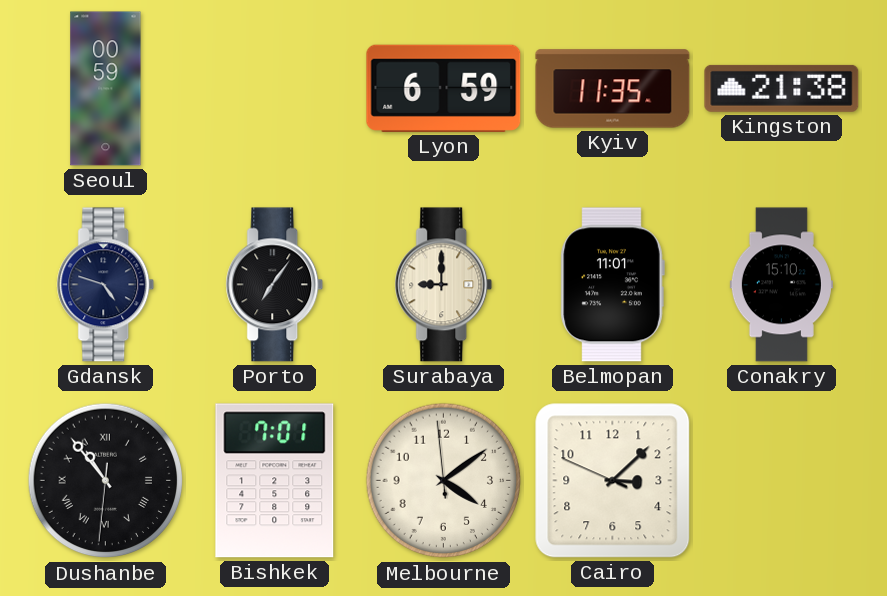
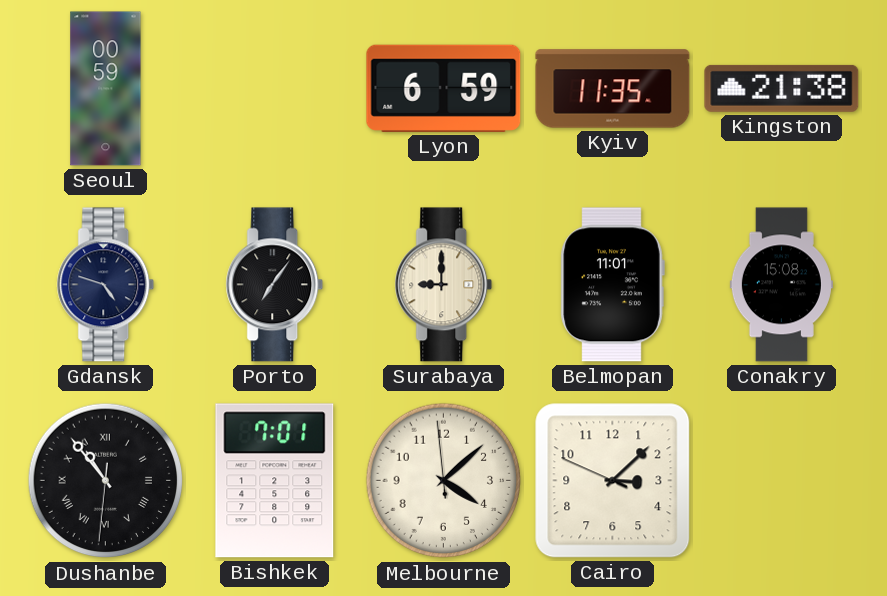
Conakry: 15:10 -> 15:08
Melbourne: 4:08 -> 4:07
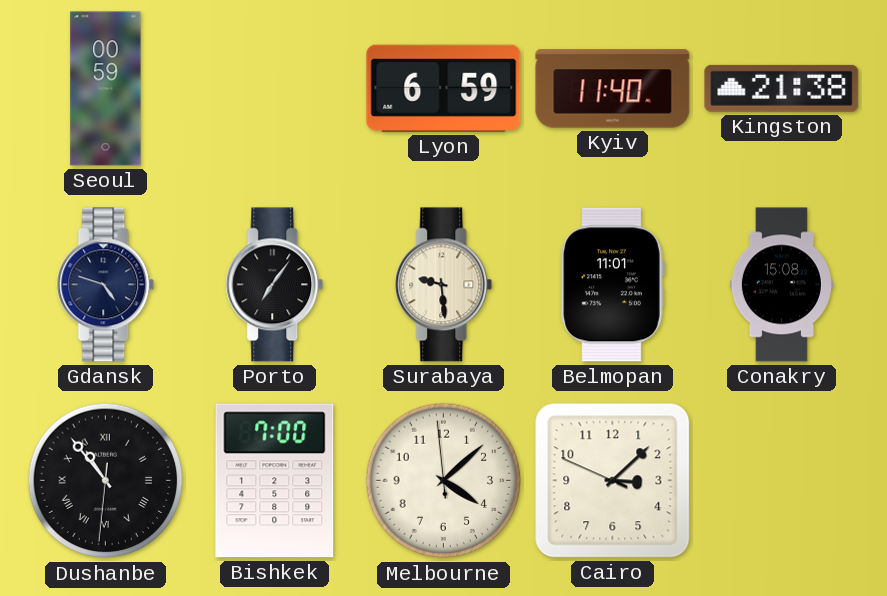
Kyiv: 11:35 -> 11:40
Surabaya: 9:00 -> 9:29
Bishkek: 7:01 -> 7:00
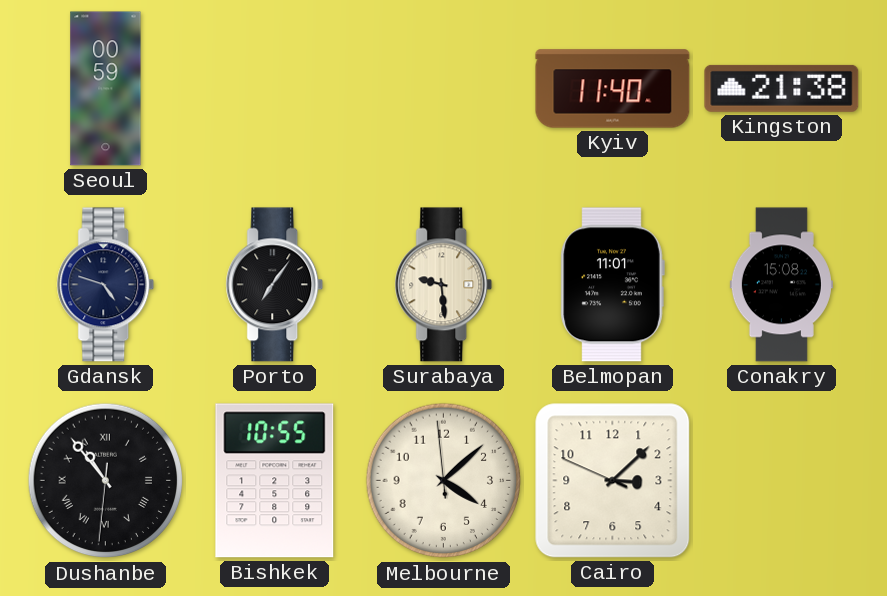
Lyon: 6:59 -> none
Bishkek: 7:00 -> 10:55
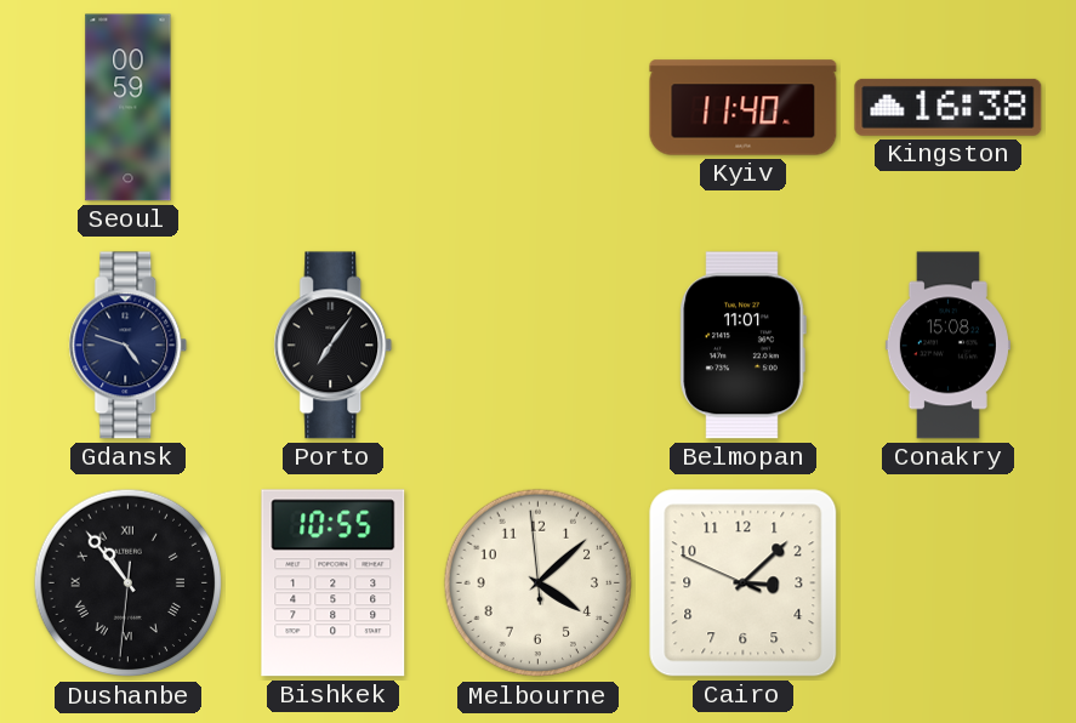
Kingston: 21:38 -> 16:38
Surabaya: 9:29 -> none
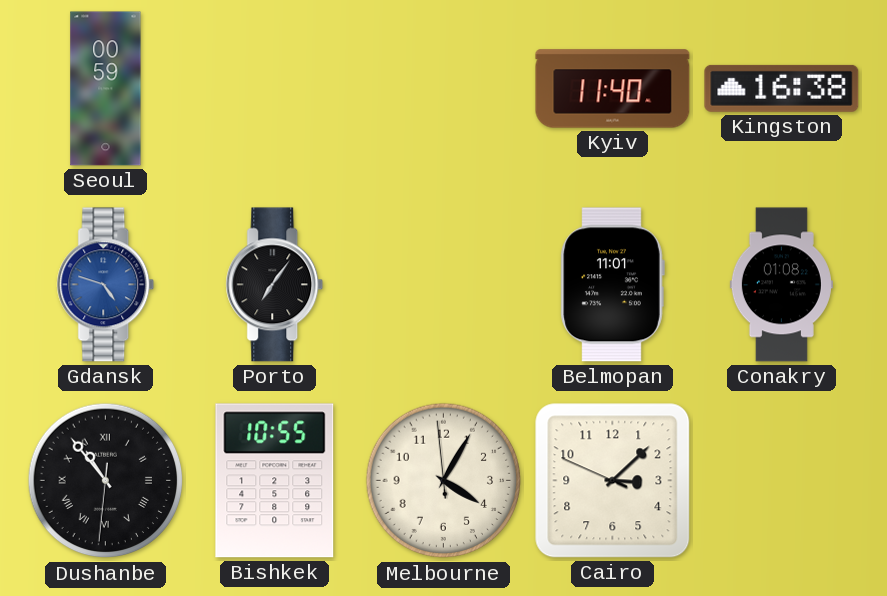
Gdansk dial: navy -> blue
Conakry: 15:08 -> 01:08
Melbourne: 4:07 -> 4:04
